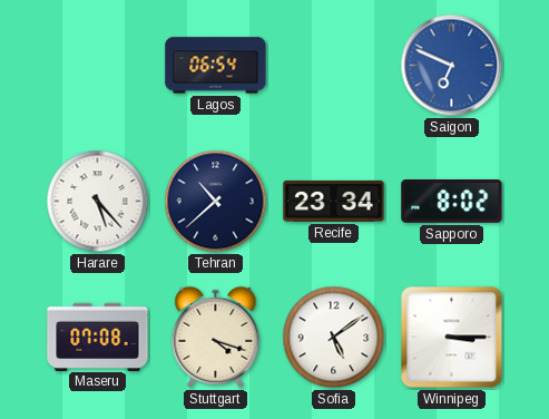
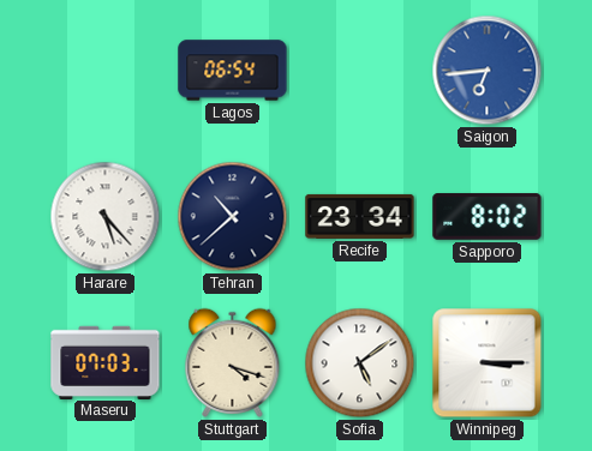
Saigon: 6:49 -> 6:44
Maseru: 07:08 -> 07:03
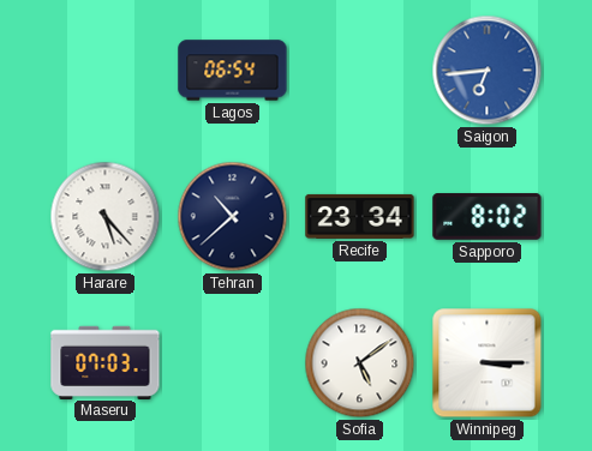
Stuttgart: 4:18 -> none
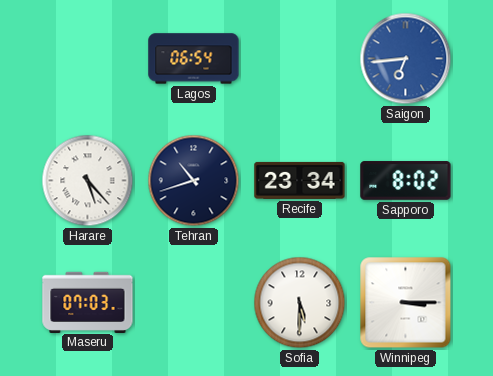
Tehran: 10:38 -> 10:42
Sofia: 5:09 -> 5:30
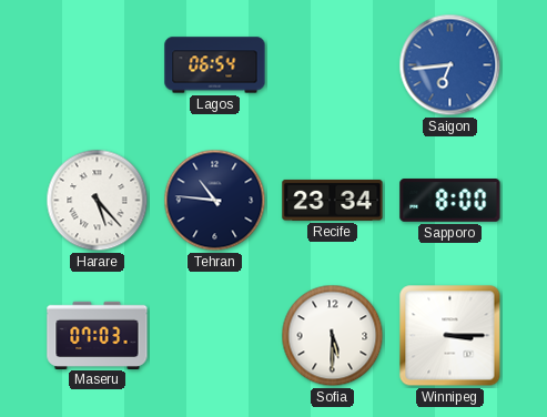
Tehran: 10:42 -> 10:46
Sapporo: 8:02 -> 8:00
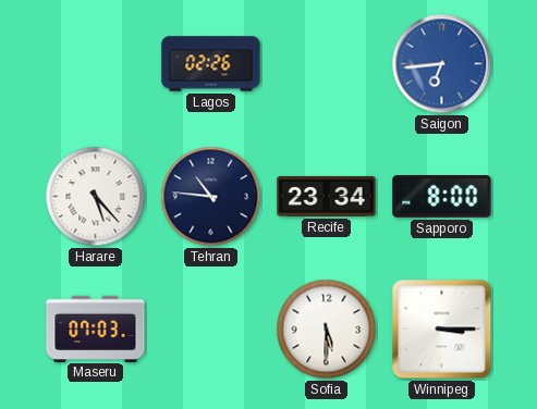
Lagos: 06:54 -> 02:26
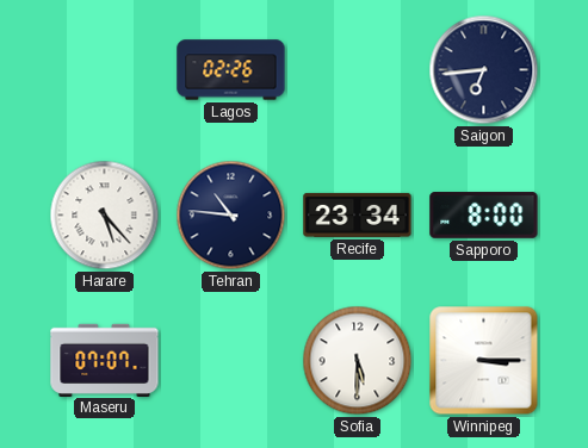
Saigon dial: blue -> navy
Maseru: 07:03 -> 07:07
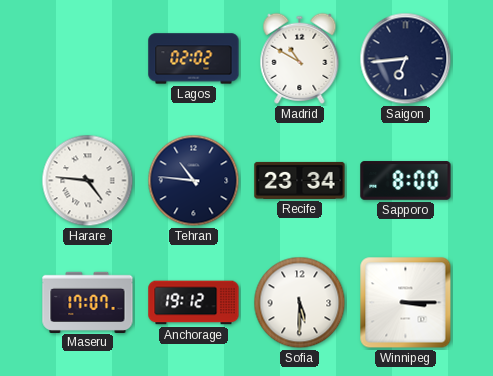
Lagos: 02:26 -> 02:02
Madrid: none -> 10:50
Harare: 5:23 -> 4:46
Maseru: 07:07 -> 17:07
Anchorage: none -> 19:12
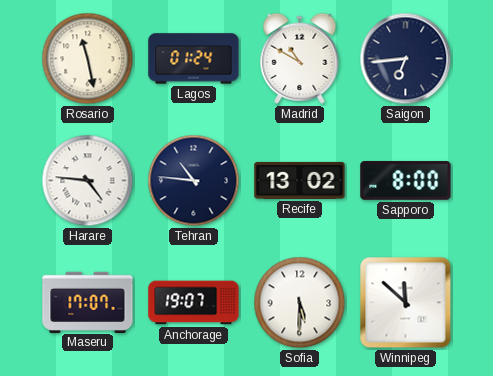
Rosario: none -> 11:28
Lagos: 02:02 -> 01:24
Recife: 23:34 -> 13:02
Anchorage: 19:12 -> 19:07
Winnipeg: 3:15 -> 11:52
